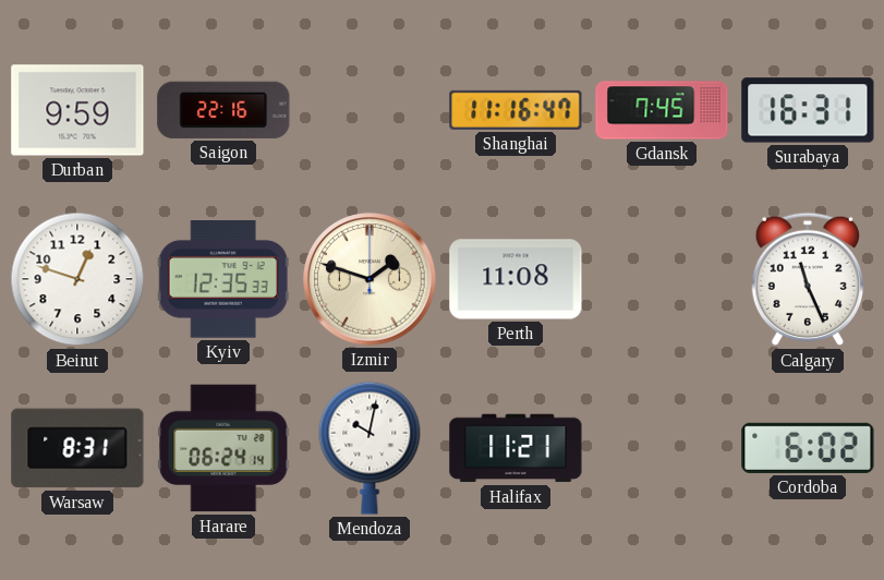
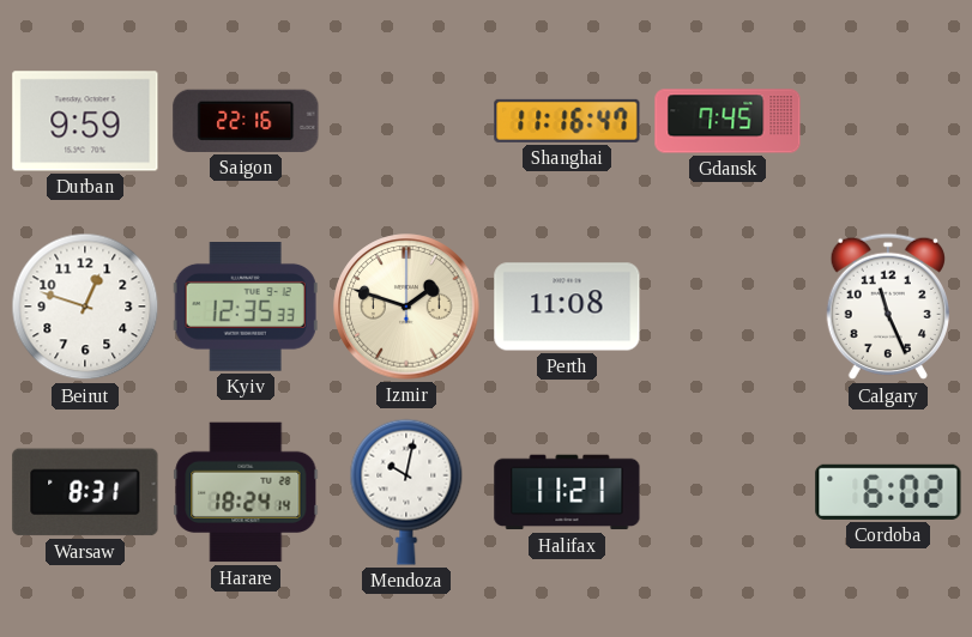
Surabaya: 16:31 -> none
Harare: 06:24 -> 18:24
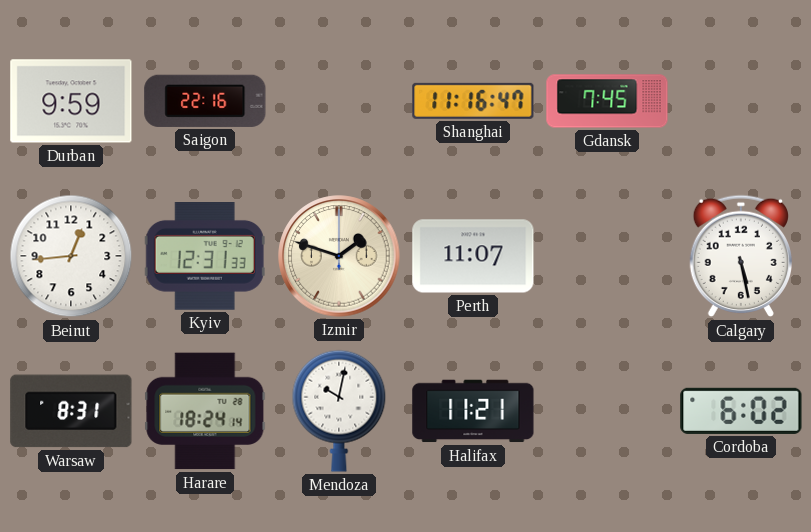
Beirut: 12:48 -> 12:44
Kyiv: 12:35 -> 12:31
Perth: 11:08 -> 11:07
Calgary: 11:26 -> 5:28
